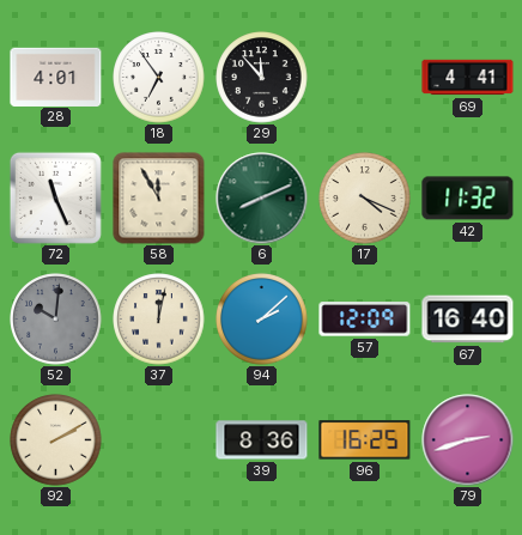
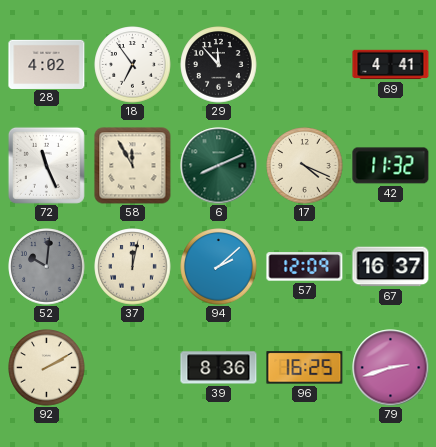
28: 4:01 -> 4:02
67: 16:40 -> 16:37
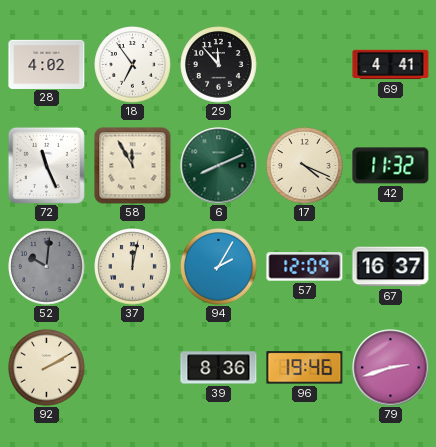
94: 2:08 -> 2:05
96: 16:25 -> 19:46
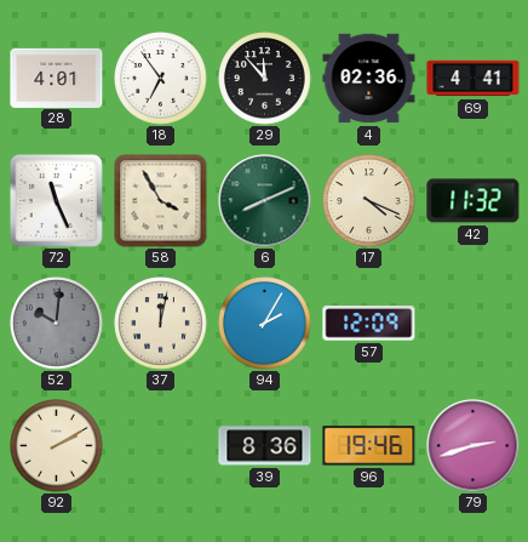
28: 4:02 -> 4:01
4: none -> 02:36
58: 11:55 -> 3:55
67: 16:37 -> none
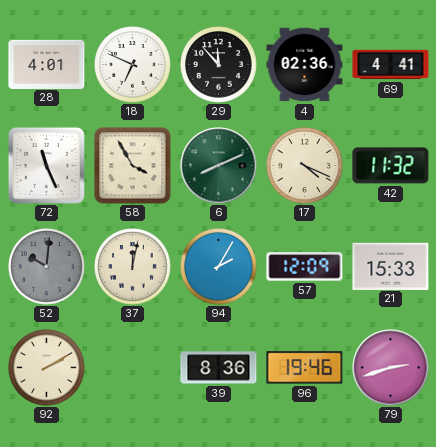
18: 6:54 -> 6:49
21: none -> 15:33
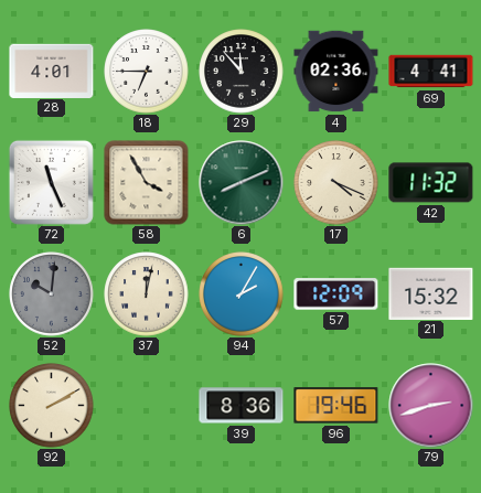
18: 6:49 -> 6:45
21: 15:33 -> 15:32
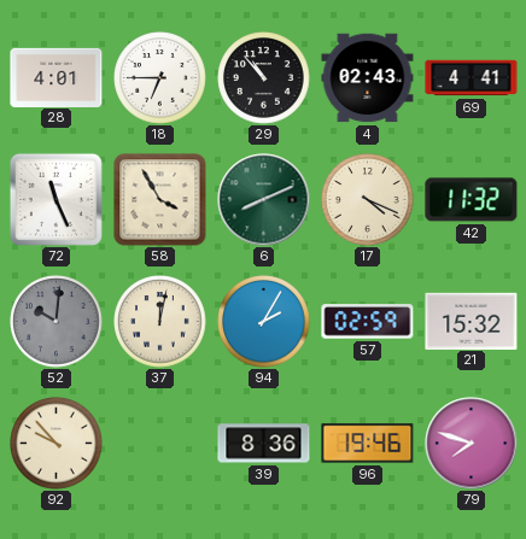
29: 11:53 -> 10:53
4: 02:36 -> 02:43
57: 12:09 -> 02:59
92: 2:10 -> 9:53
79: 2:42 -> 7:48
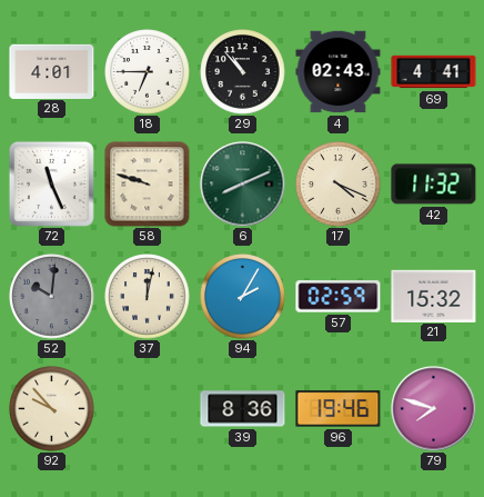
58: 3:55 -> 9:48
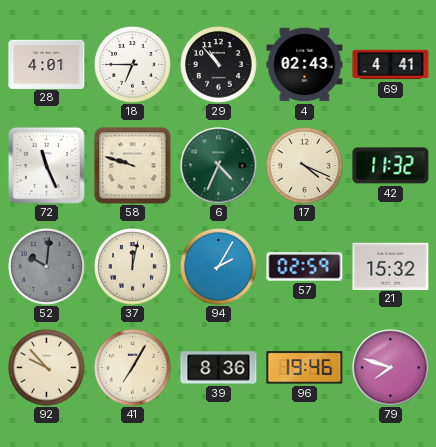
6: 8:11 -> 4:34
41: none -> 7:05
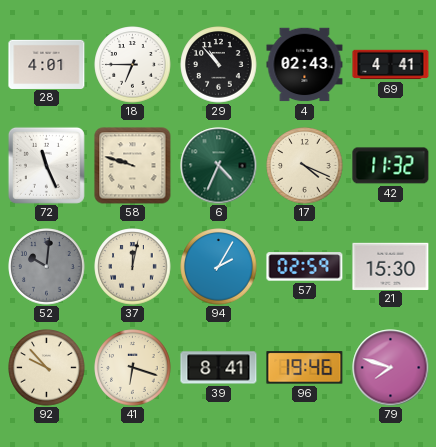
21: 15:32 -> 15:30
41: 7:05 -> 6:18
39: 8:36 -> 8:41
